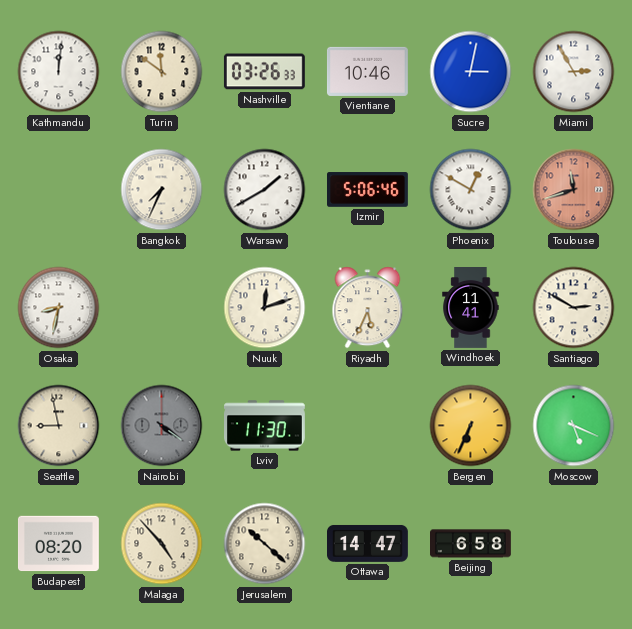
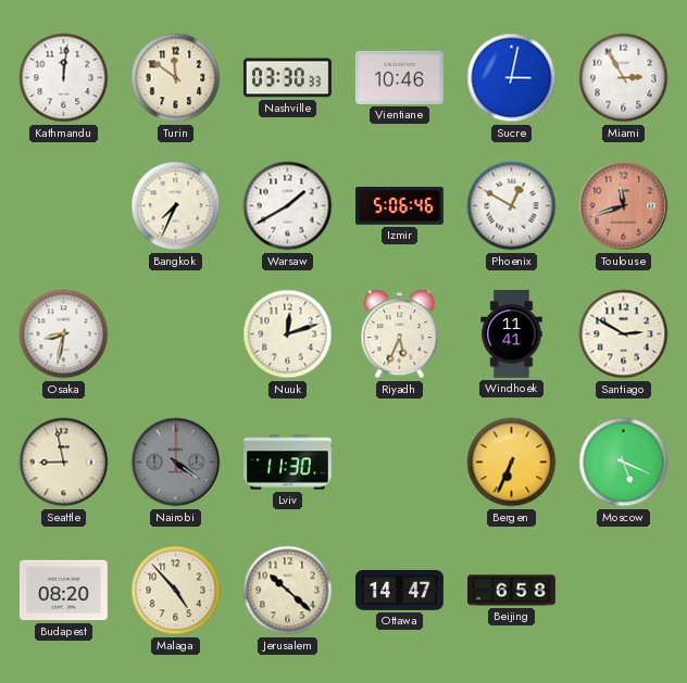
Nashville: 03:26 -> 03:30
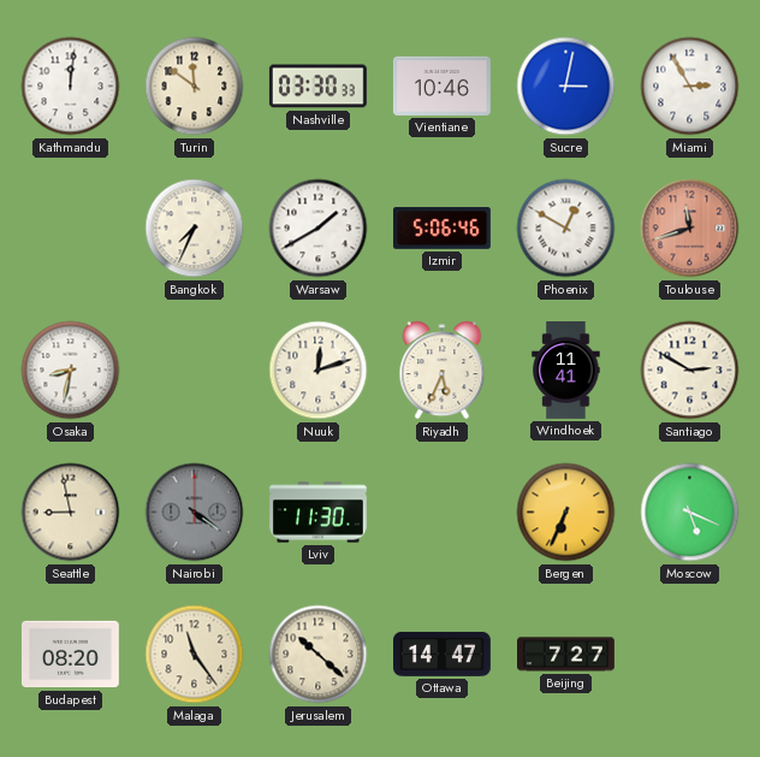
Malaga: 4:53 -> 11:24
Beijing: 6:58 -> 7:27
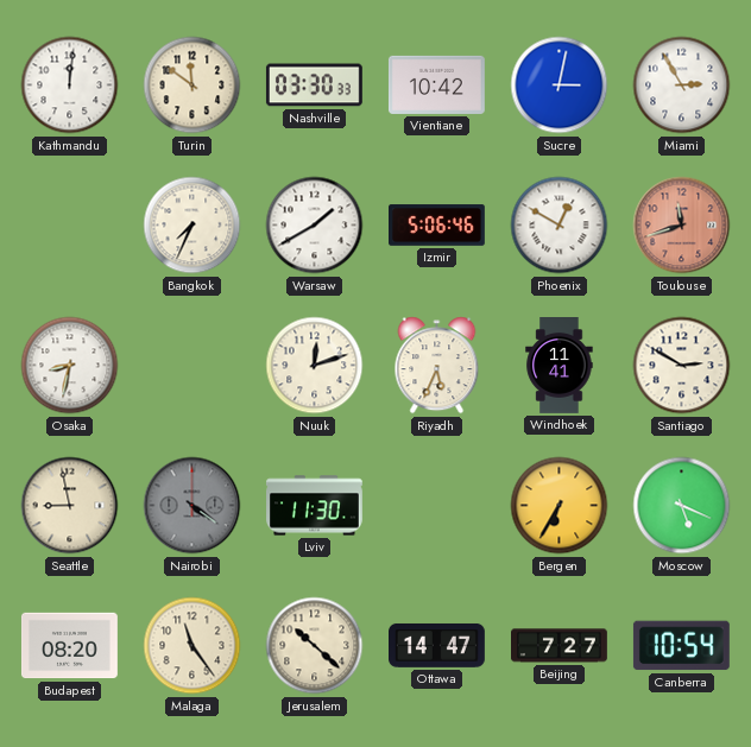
Vientiane: 10:46 -> 10:42
Bergen: 6:34 -> 6:35
Canberra: none -> 10:54
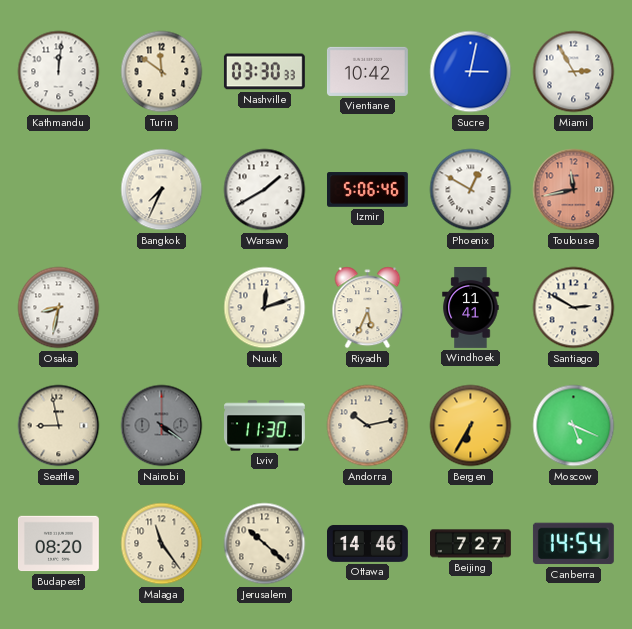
Toulouse: 11:42 -> 11:43
Andorra: none -> 10:13
Ottawa: 14:47 -> 14:46
Canberra: 10:54 -> 14:54
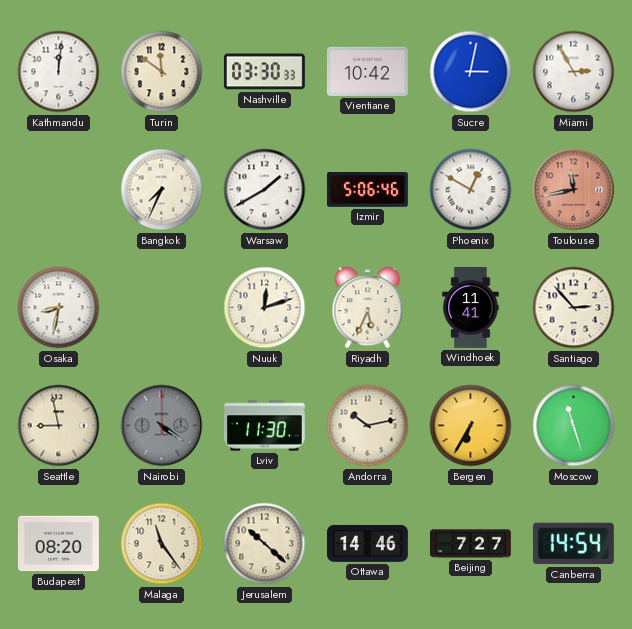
Santiago: 2:50 -> 2:53
Moscow: 5:19 -> 11:27
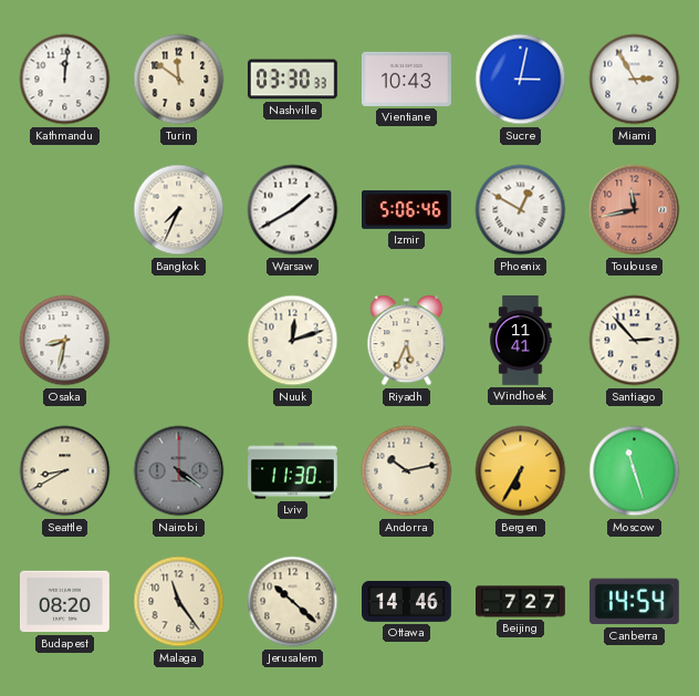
Vientiane: 10:42 -> 10:43
Seattle: 8:58 -> 8:40
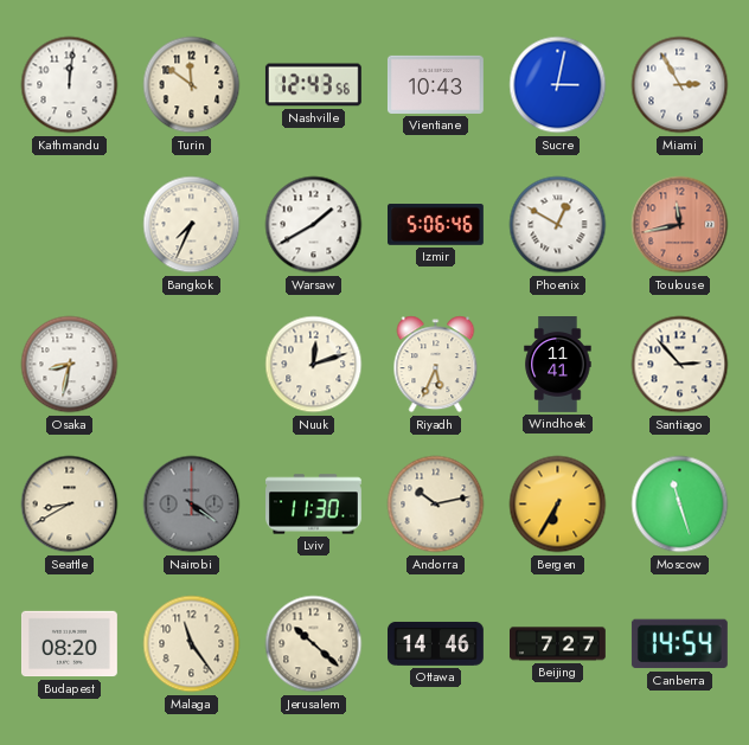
Nashville: 03:30 -> 12:43
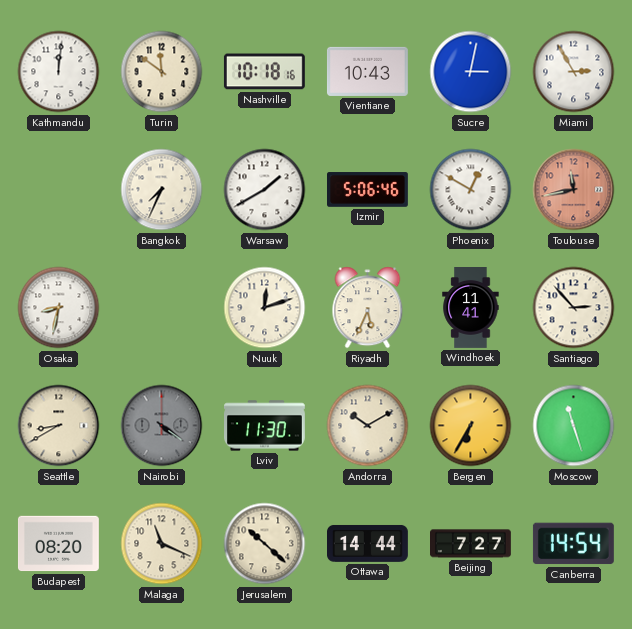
Nashville: 12:43 -> 10:18
Andorra: 10:13 -> 10:10
Malaga: 11:24 -> 11:19
Ottawa: 14:46 -> 14:44
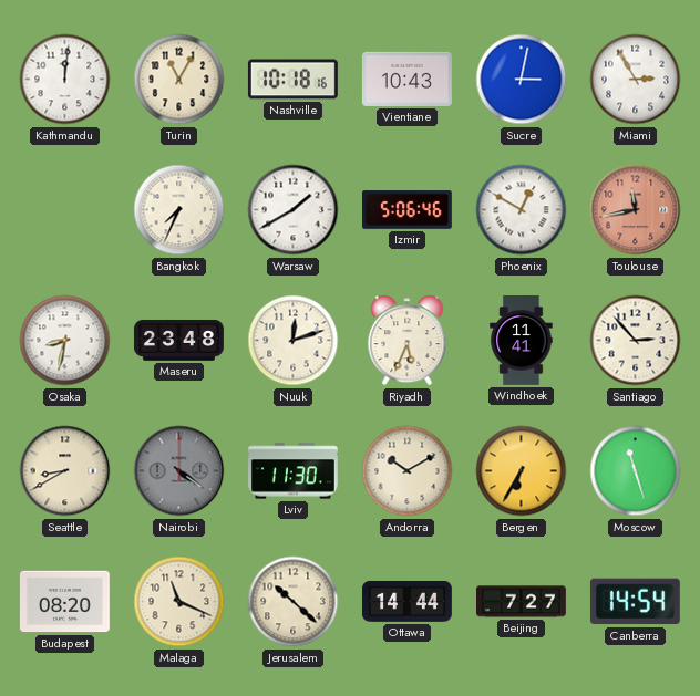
Turin: 11:51 -> 11:05
Maseru: none -> 23:48
